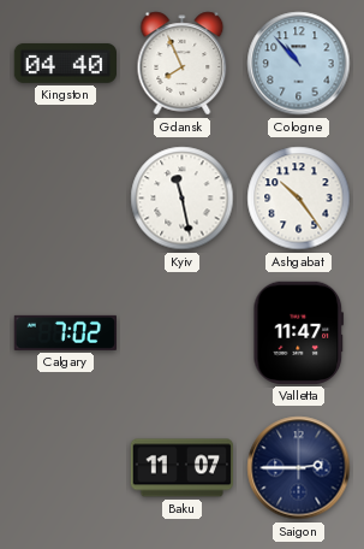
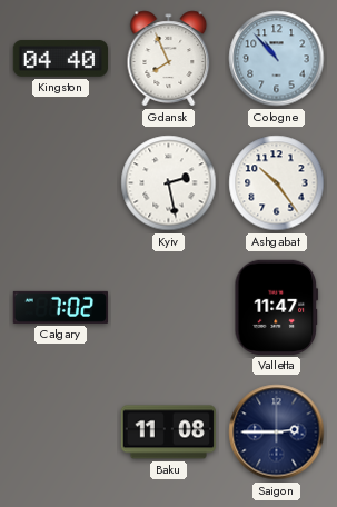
Kyiv: 11:28 -> 2:28
Baku: 11:07 -> 11:08
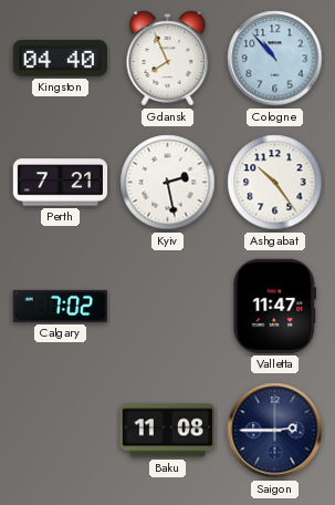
Perth: none -> 7:21
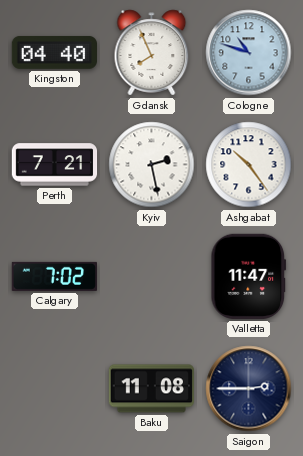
Cologne: 10:53 -> 10:48
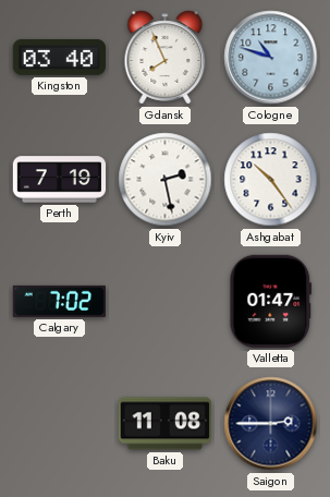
Kingston: 04:40 -> 03:40
Perth: 7:21 -> 7:19
Valletta: 11:47 -> 01:47
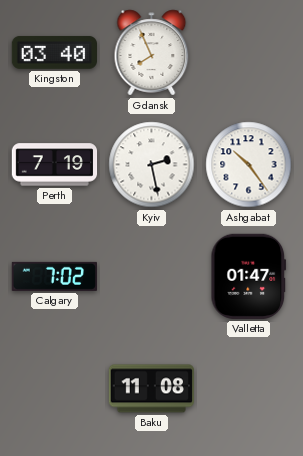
Cologne: 10:48 -> none
Saigon: 2:45 -> none
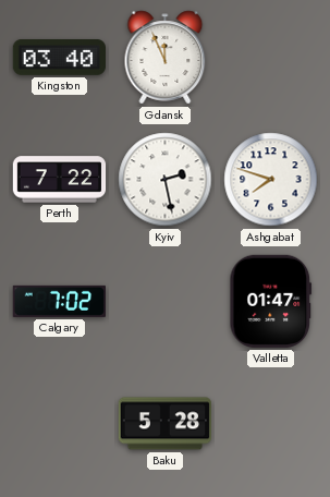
Gdansk: 7:56 -> 11:56
Perth: 7:19 -> 7:22
Ashgabat: 10:24 -> 7:48
Baku: 11:08 -> 5:28
